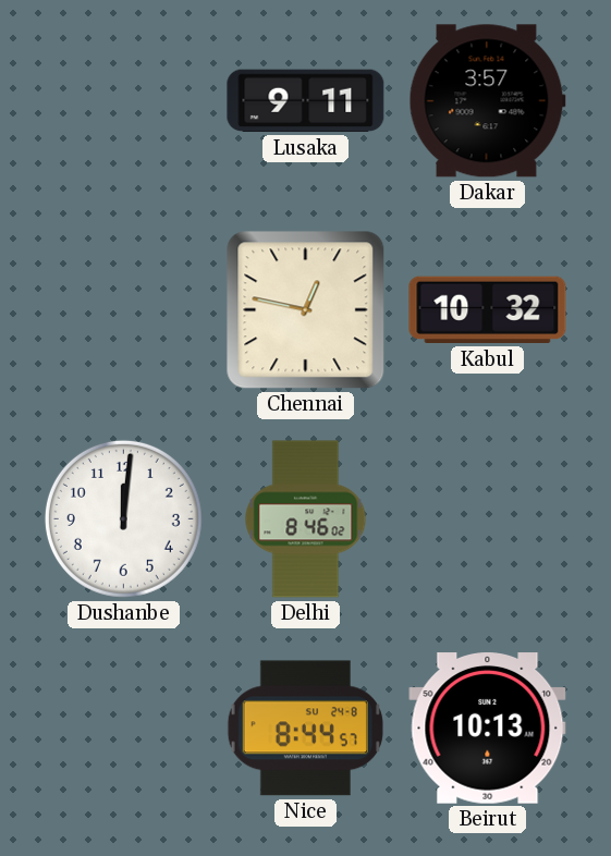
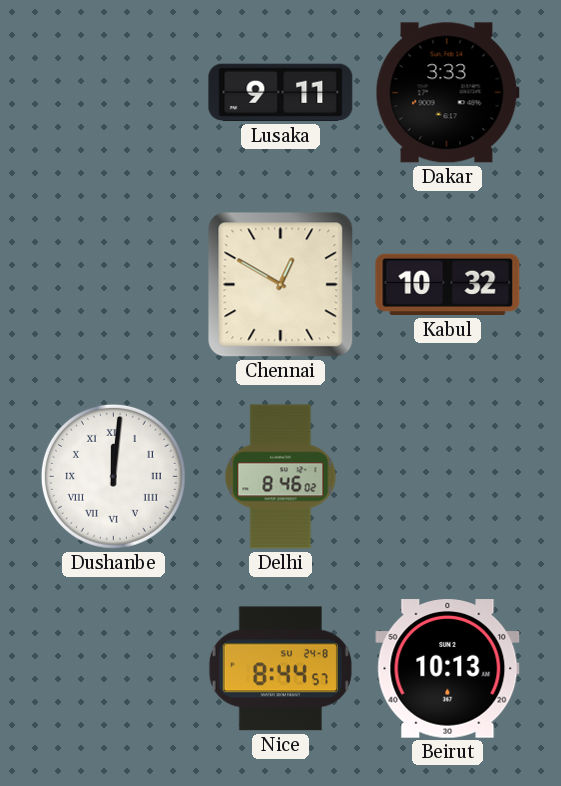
Dakar: 3:57 -> 3:33
Chennai: 12:47 -> 12:50
Dushanbe numerals: Arabic -> Roman
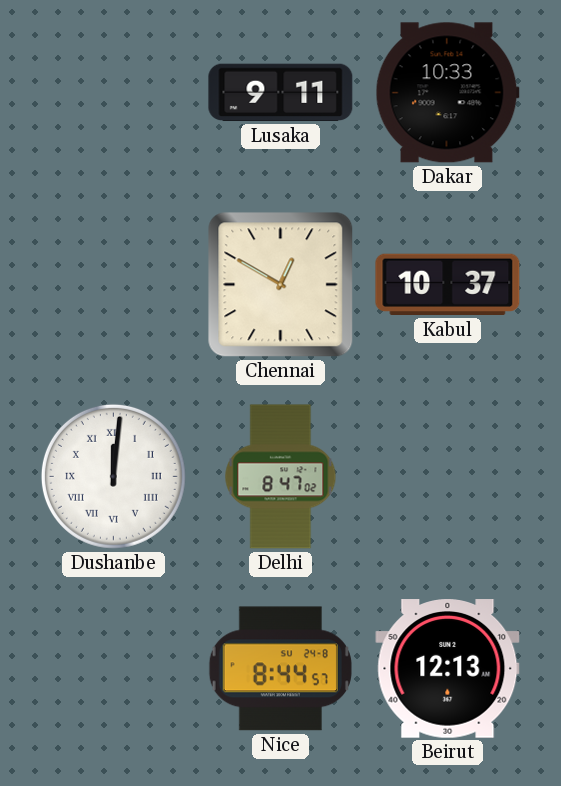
Dakar: 3:33 -> 10:33
Kabul: 10:32 -> 10:37
Delhi: 8:46 -> 8:47
Beirut: 10:13 -> 12:13
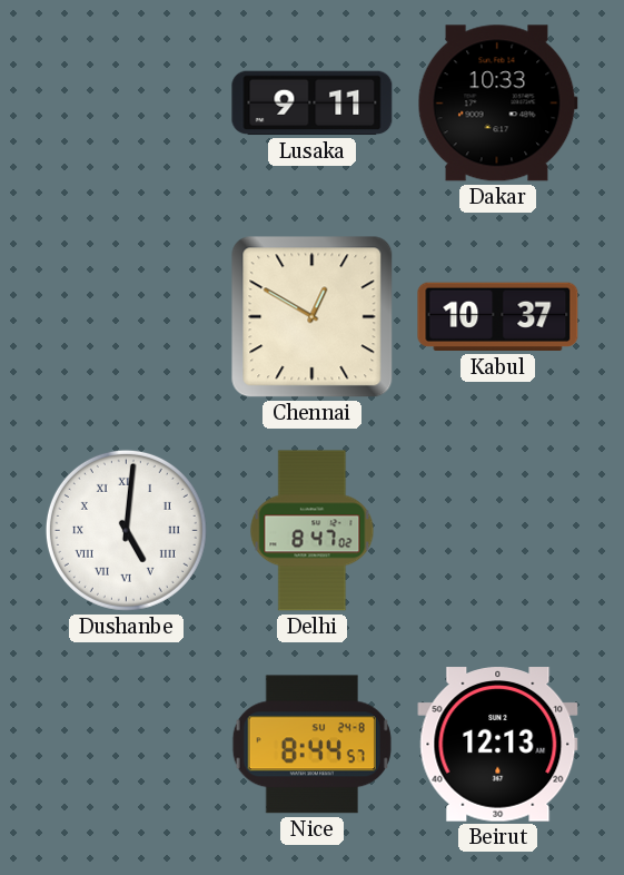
Dushanbe: 12:01 -> 5:01
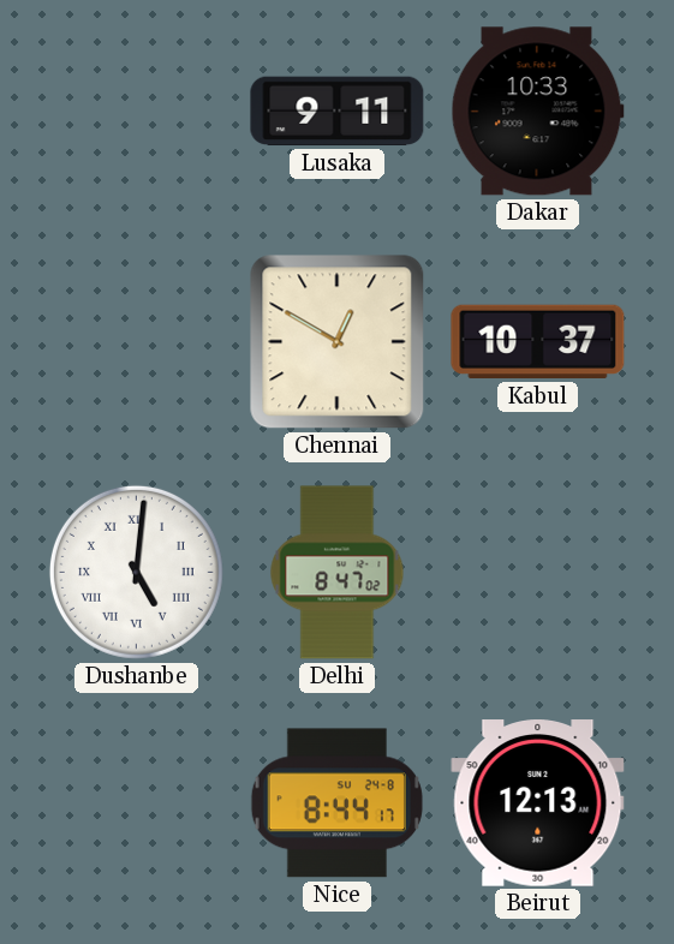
Nice: 8:44:57 -> 8:44:17
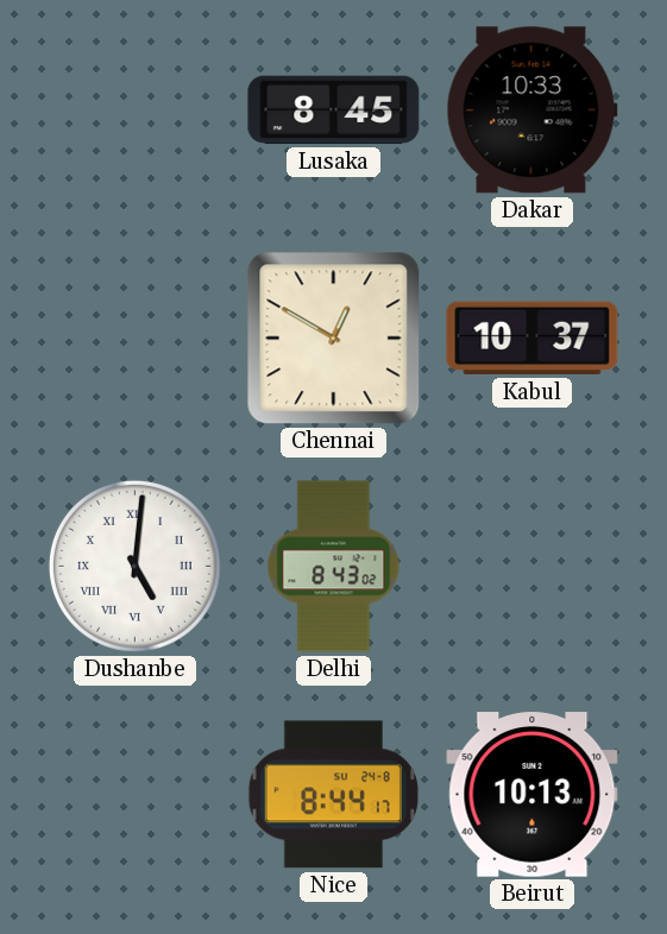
Lusaka: 9:11 -> 8:45
Delhi: 8:47 -> 8:43
Beirut: 12:13 -> 10:13
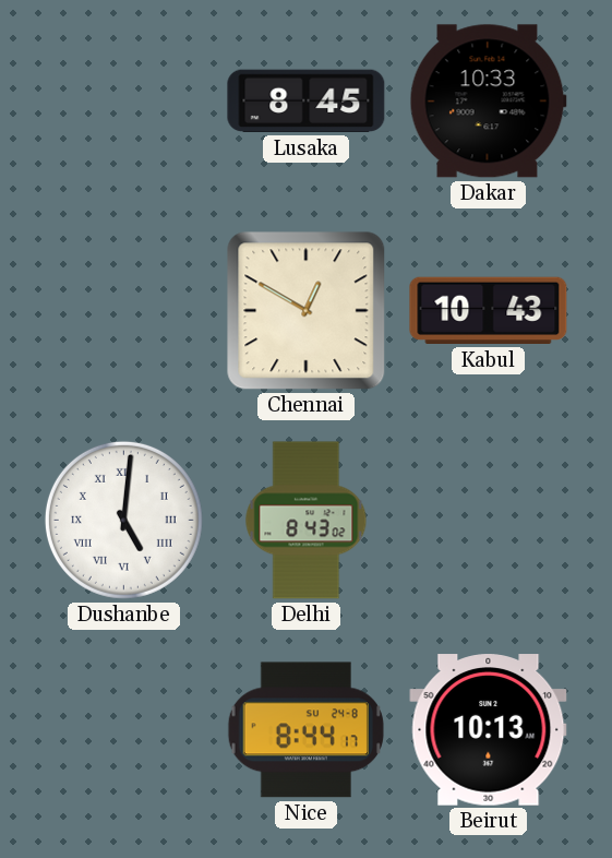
Kabul: 10:37 -> 10:43
